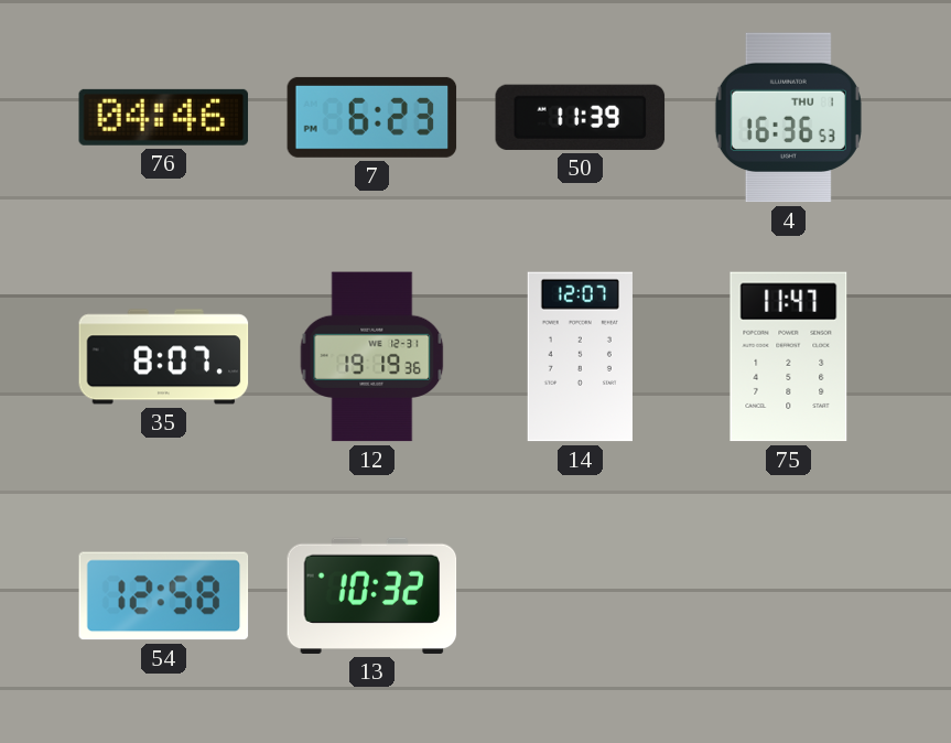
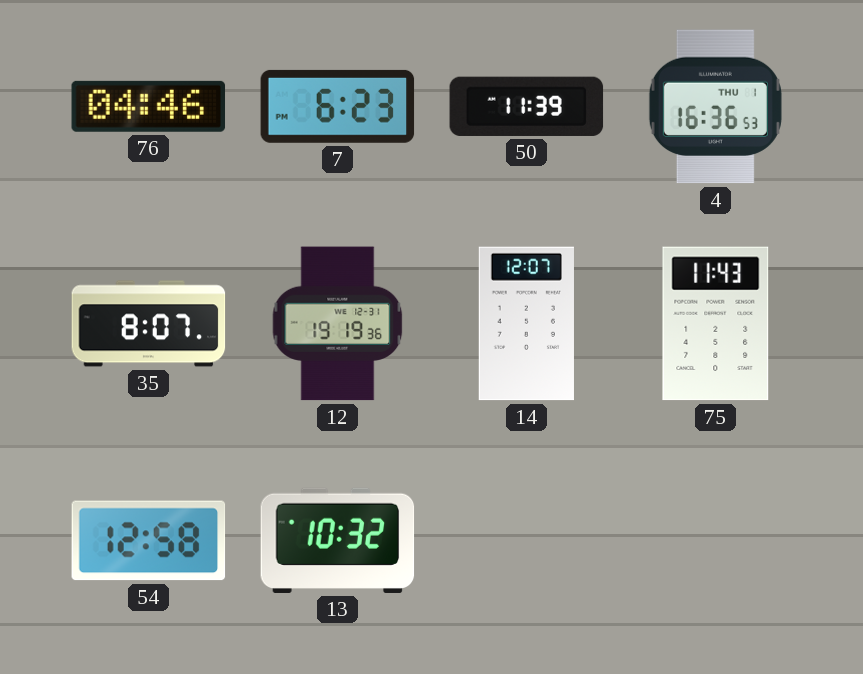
75: 11:47 -> 11:43
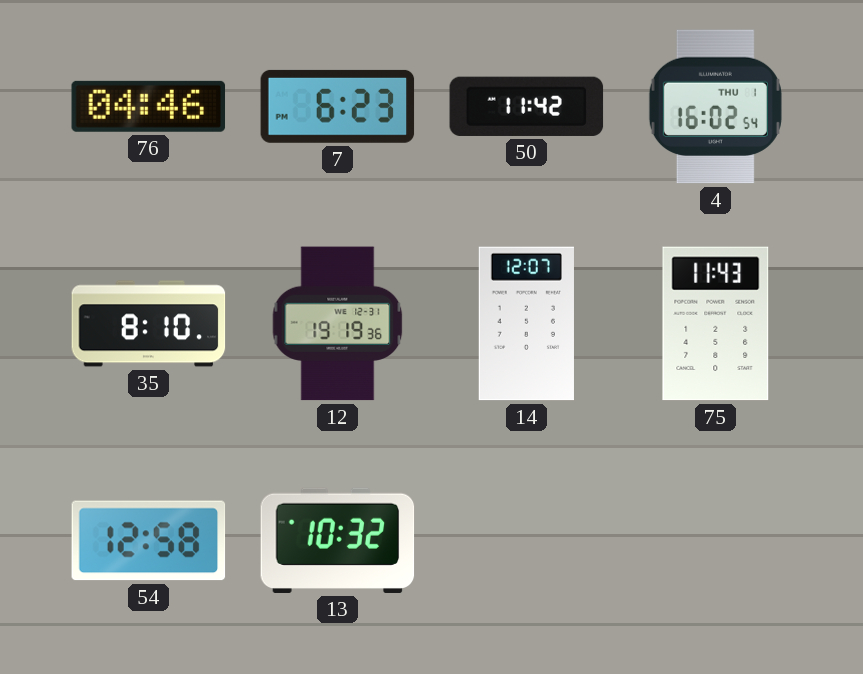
50: 11:39 -> 11:42
4: 16:36 -> 16:02
35: 8:07 -> 8:10
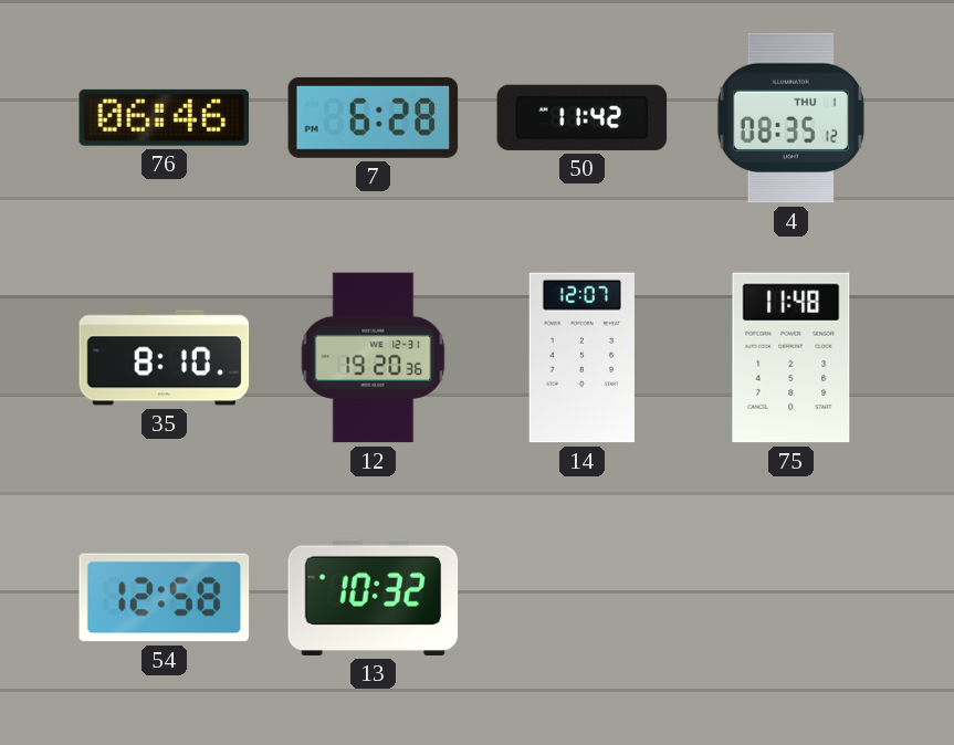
76: 04:46 -> 06:46
7: 6:23 -> 6:28
4: 16:02 -> 08:35
12: 19:19 -> 19:20
75: 11:43 -> 11:48
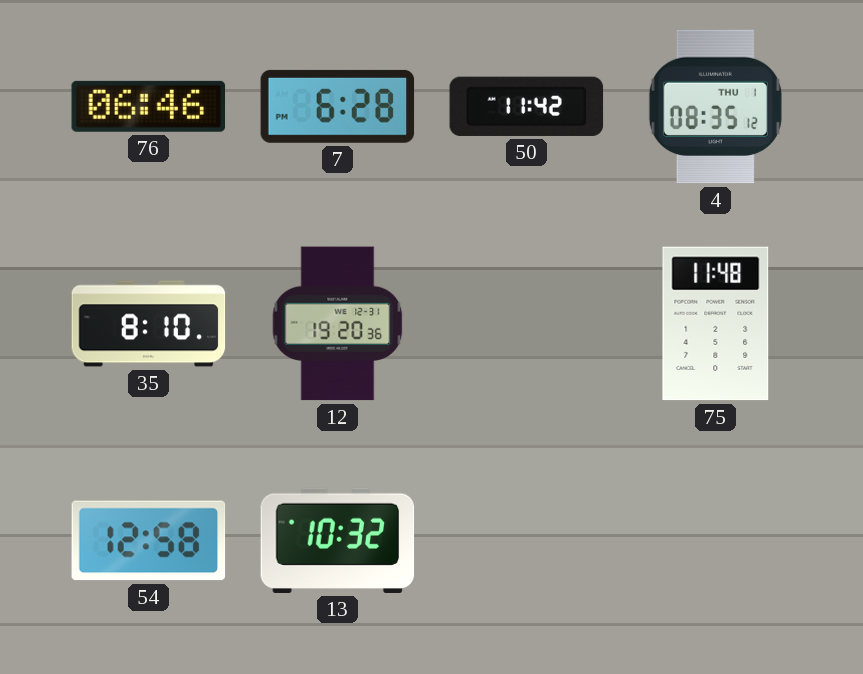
14: 12:07 -> none
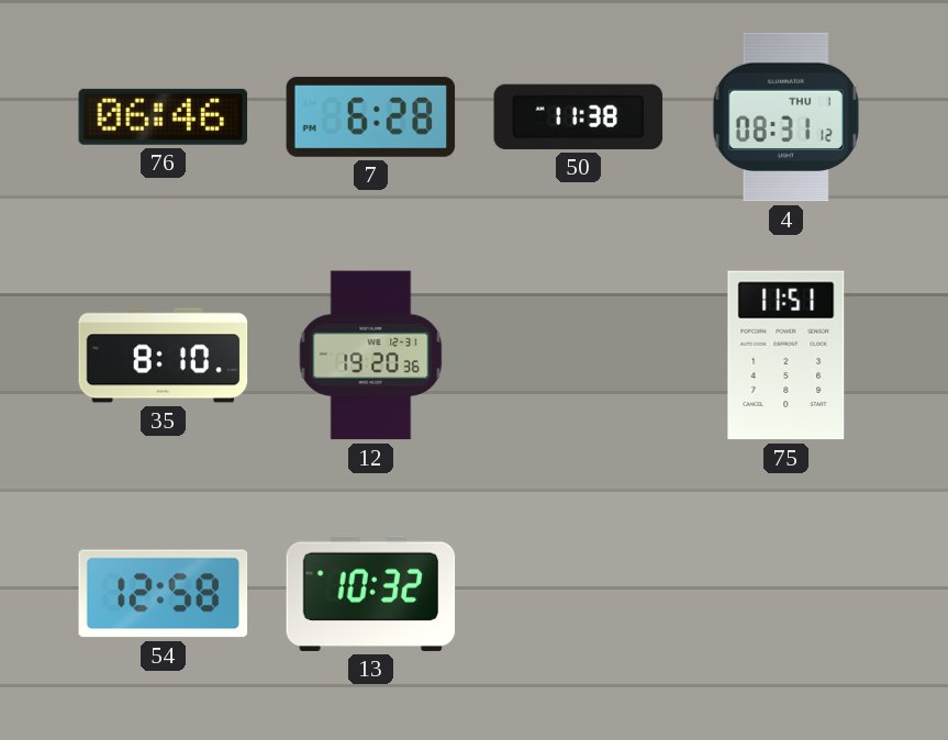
50: 11:42 -> 11:38
4: 08:35 -> 08:31
75: 11:48 -> 11:51
